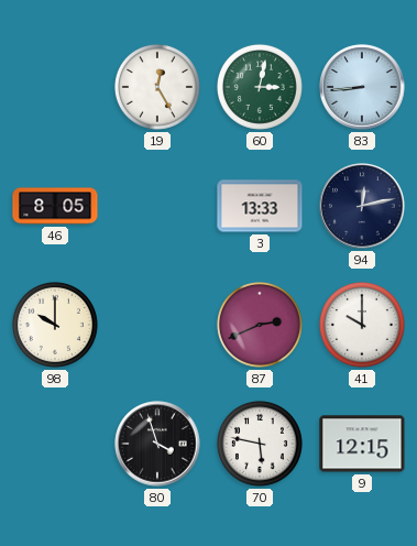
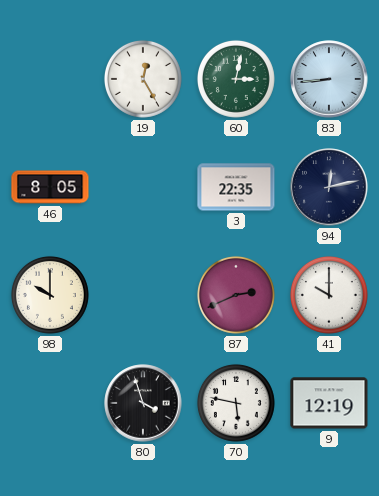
3: 13:33 -> 22:35
9: 12:15 -> 12:19
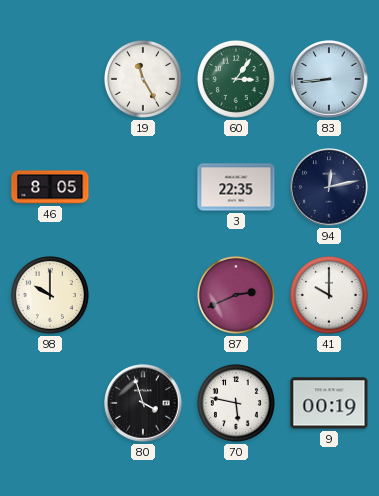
19: 12:25 -> 11:25
60: 3:02 -> 3:06
9: 12:19 -> 00:19
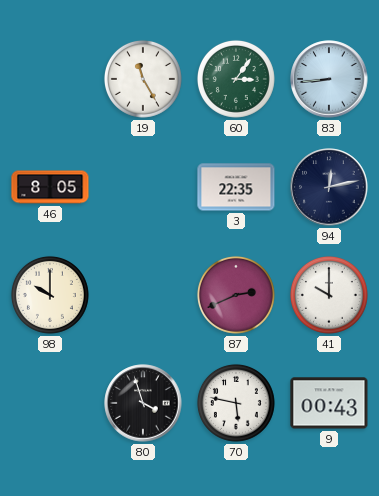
9: 00:19 -> 00:43
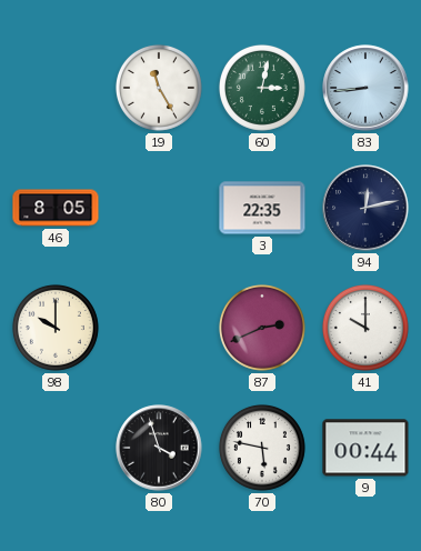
60: 3:06 -> 3:02
9: 00:43 -> 00:44
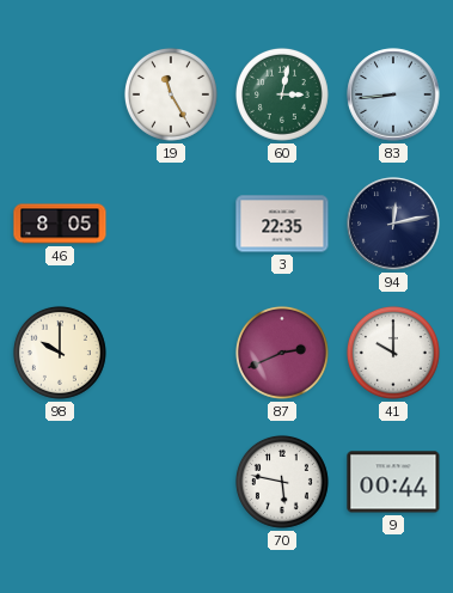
80: 3:57 -> none
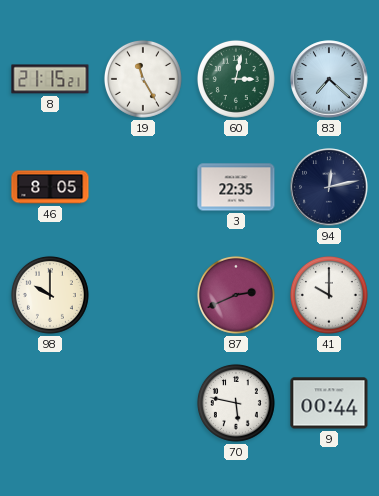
8: none -> 21:15
83: 8:44 -> 7:22
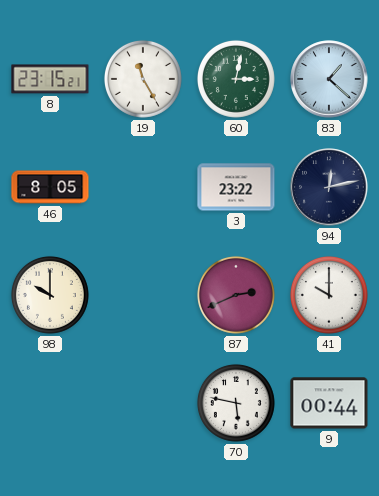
8: 21:15 -> 23:15
83: 7:22 -> 1:22
3: 22:35 -> 23:22
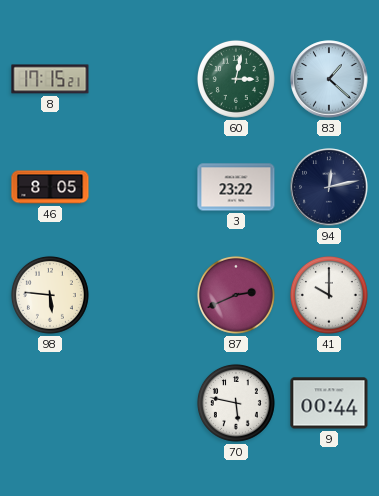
8: 23:15 -> 17:15
19: 11:25 -> none
98: 10:00 -> 5:46
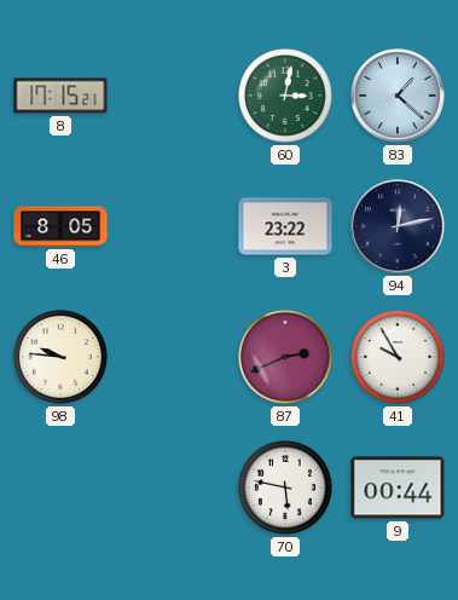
98: 5:46 -> 9:46
41: 10:00 -> 9:55
